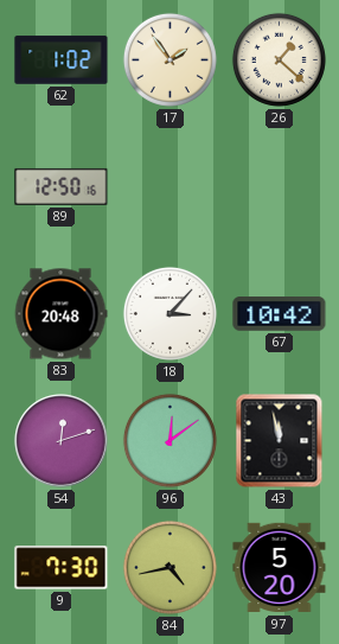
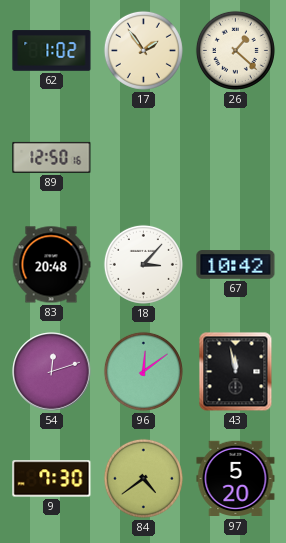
84: 4:43 -> 4:39
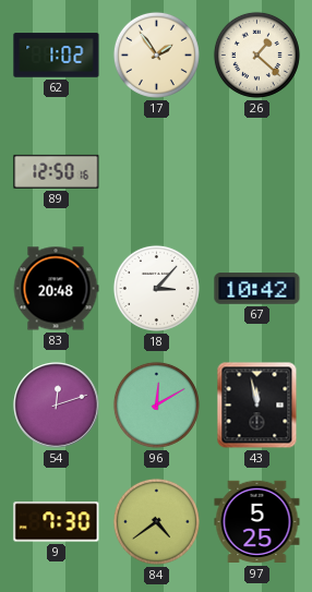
96: 12:09 -> 12:10
97: 5:20 -> 5:25
